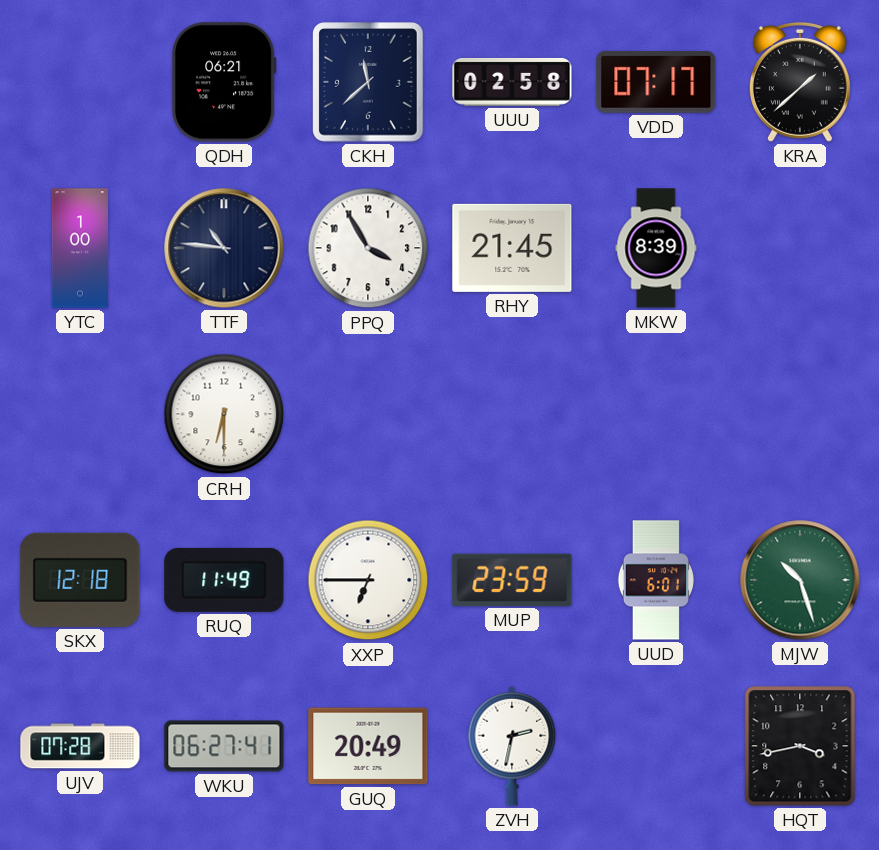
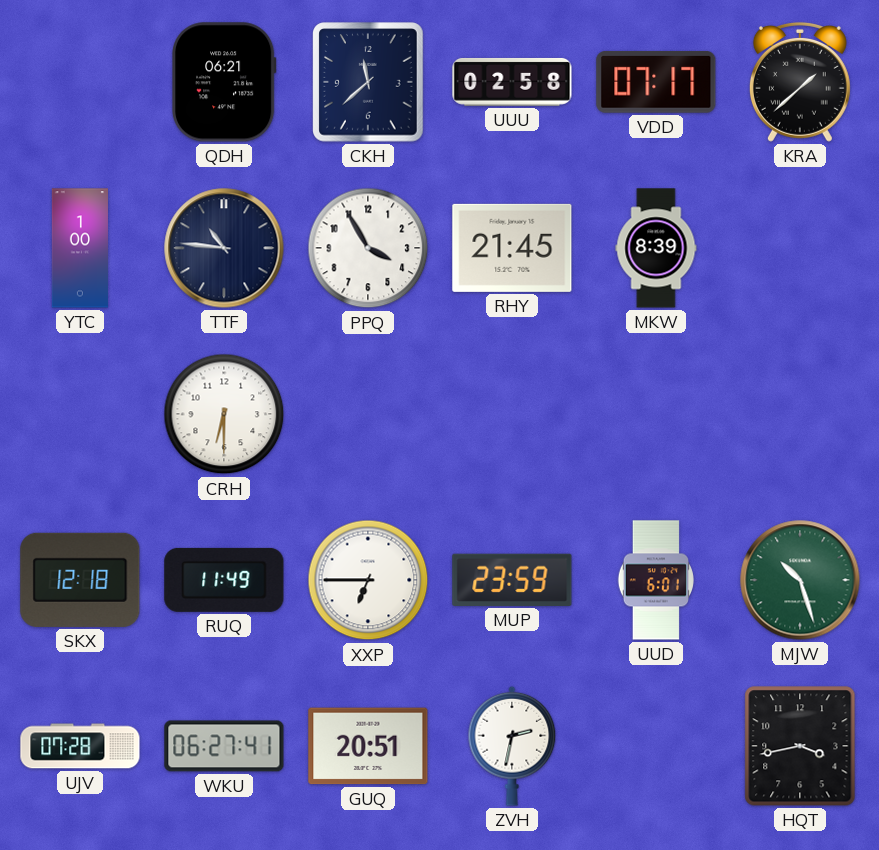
GUQ: 20:49 -> 20:51
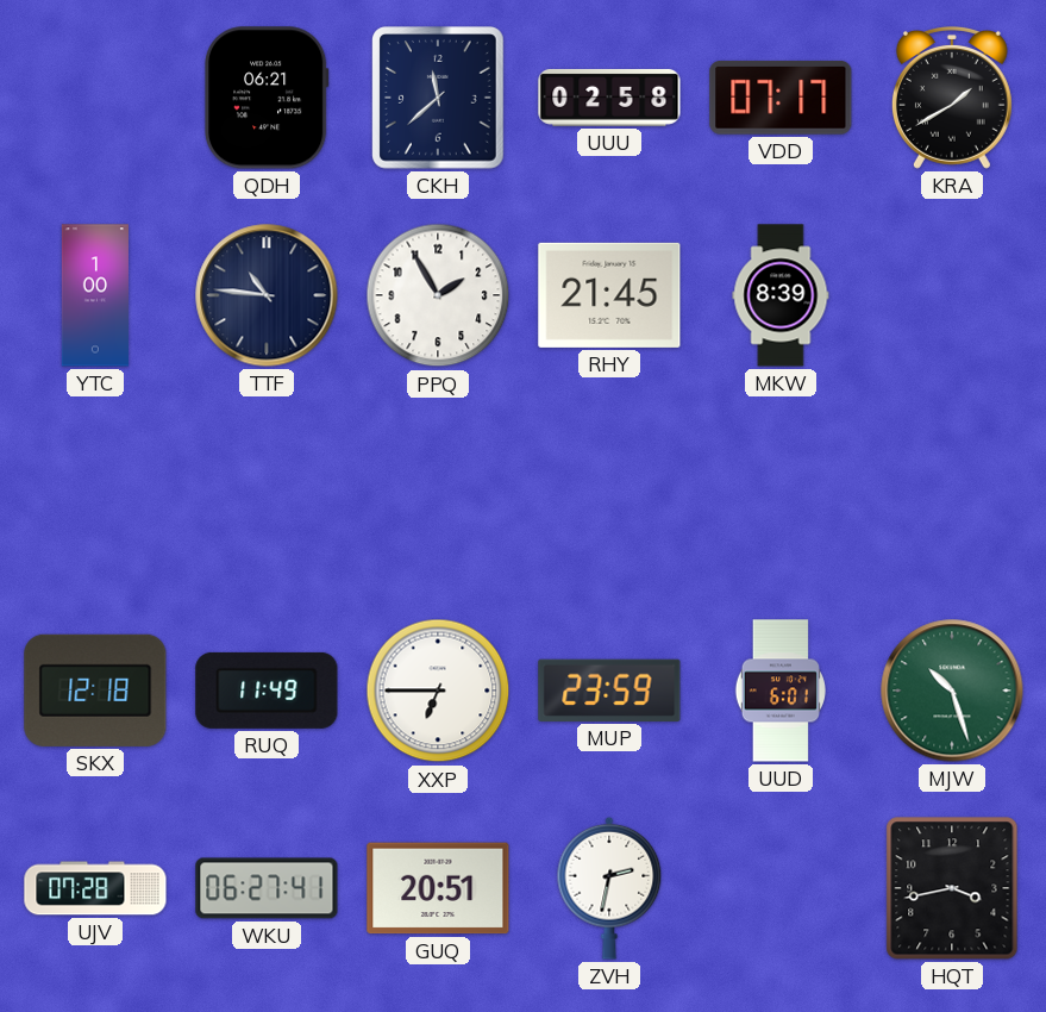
KRA: 1:38 -> 1:40
PPQ: 3:55 -> 1:55
CRH: 6:30 -> none
